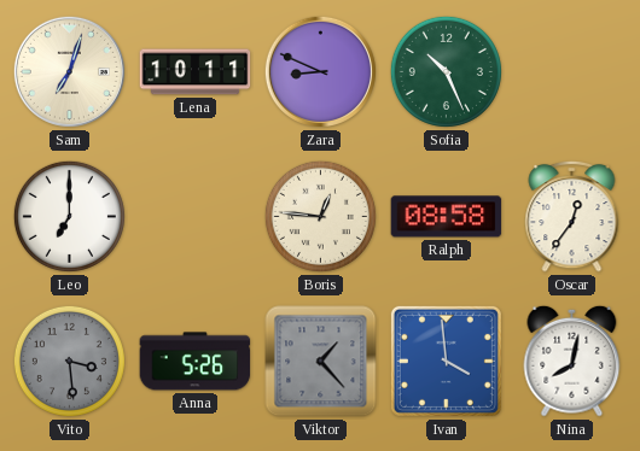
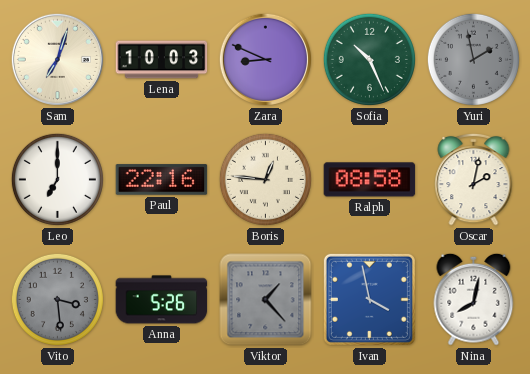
Lena: 10:11 -> 10:03
Yuri: none -> 1:58
Paul: none -> 22:16
Oscar: 12:36 -> 2:02
Ivan: 3:59 -> 3:58
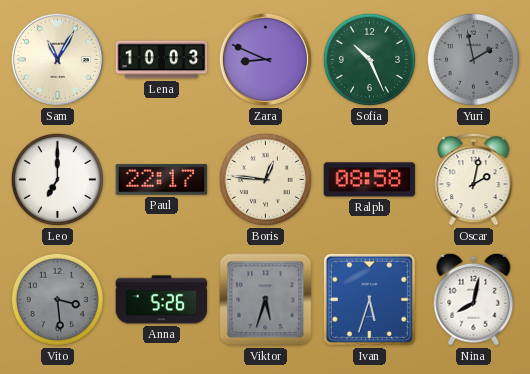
Sam: 7:03 -> 11:05
Paul: 22:16 -> 22:17
Viktor: 1:23 -> 5:33
Ivan: 3:58 -> 5:33
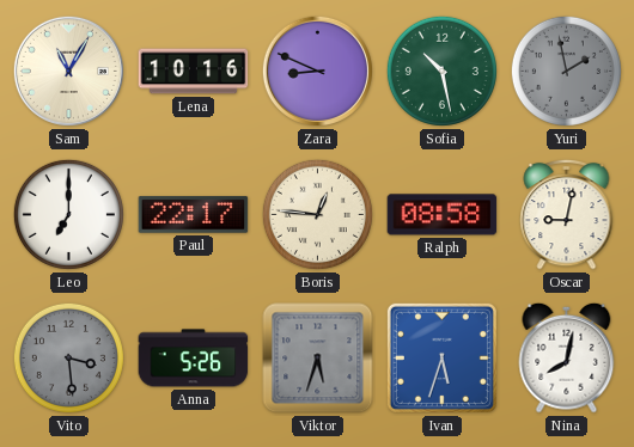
Lena: 10:03 -> 10:16
Sofia: 10:26 -> 10:28
Oscar: 2:02 -> 9:02
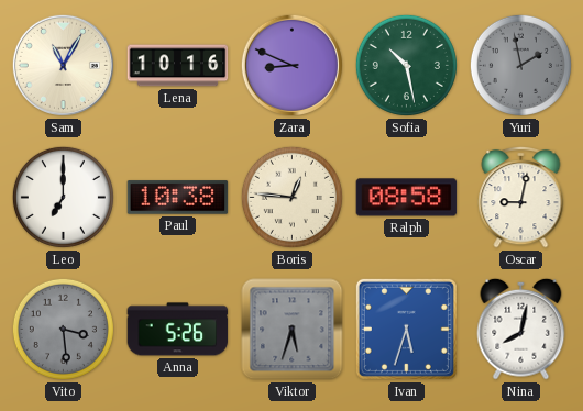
Paul: 22:17 -> 10:38
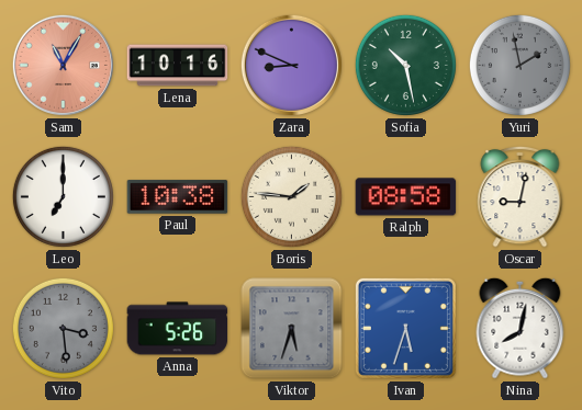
Sam dial: cream -> salmon
Boris: 12:46 -> 1:46
